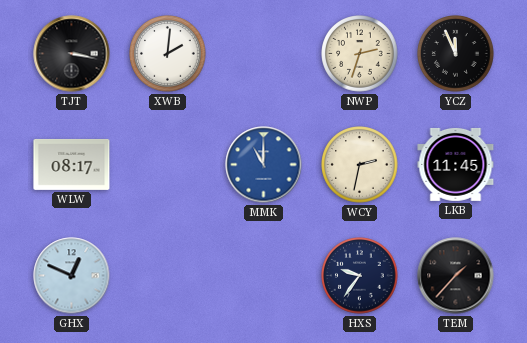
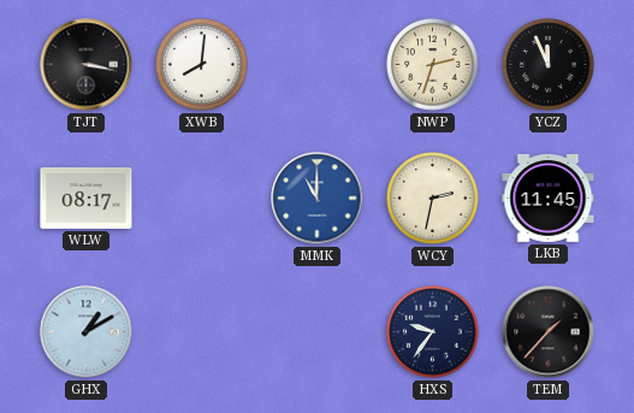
XWB: 2:01 -> 8:01
GHX: 12:49 -> 1:10
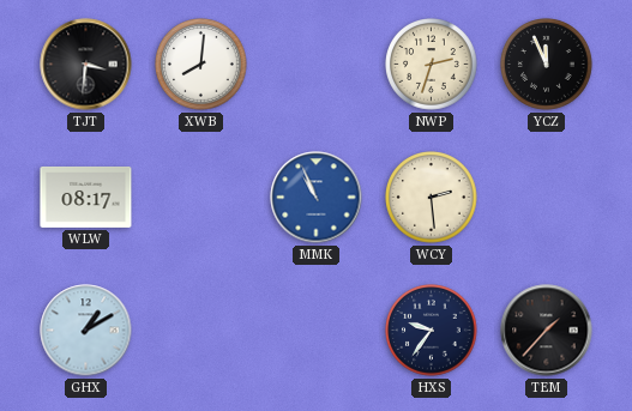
TJT: 3:17 -> 3:31
MMK: 11:00 -> 10:56
WCY: 2:32 -> 2:29
LKB: 11:45 -> none
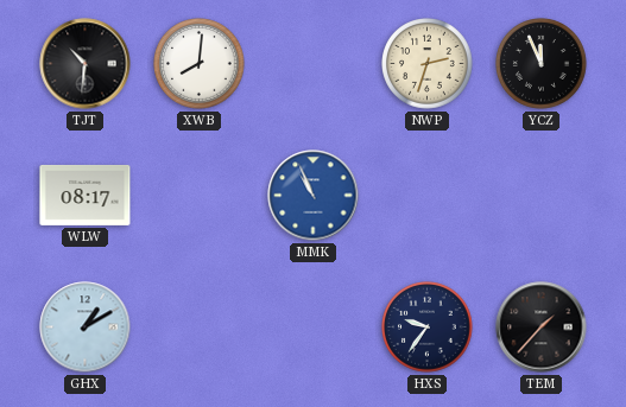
TJT: 3:31 -> 10:31
WCY: 2:29 -> none
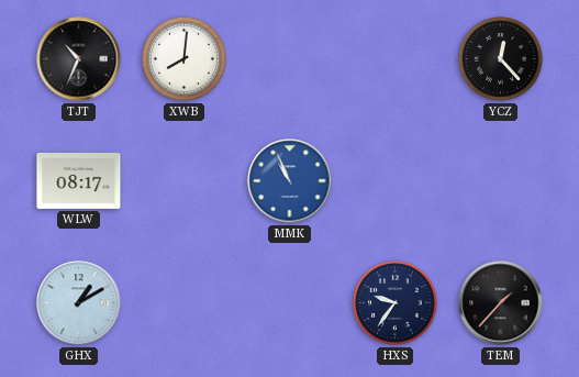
TJT: 10:31 -> 10:34
NWP: 2:33 -> none
YCZ: 11:56 -> 12:23
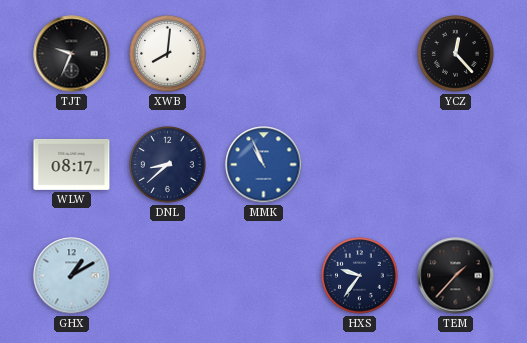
TJT: 10:34 -> 9:34
DNL: none -> 8:38
